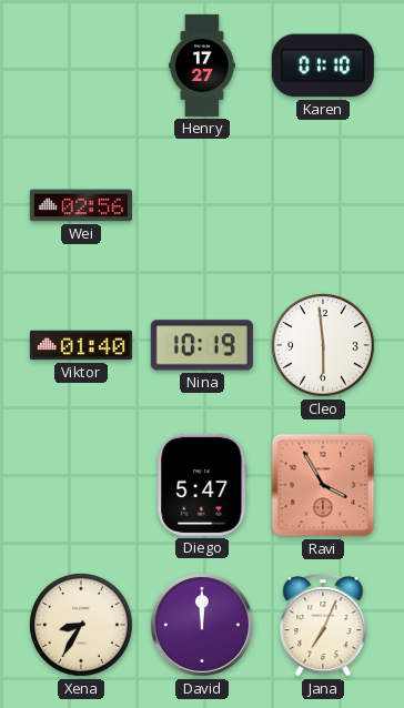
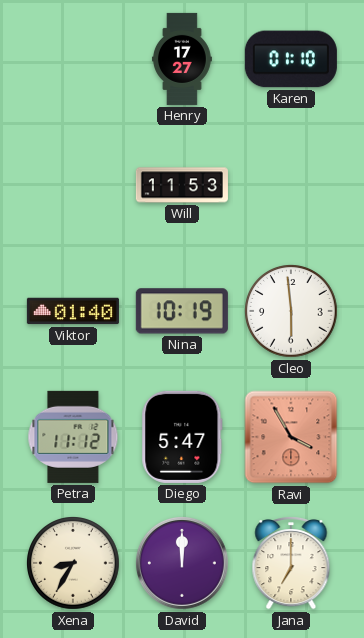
Wei: 02:56 -> none
Will: none -> 11:53
Petra: none -> 11:12
Jana: 7:04 -> 7:00
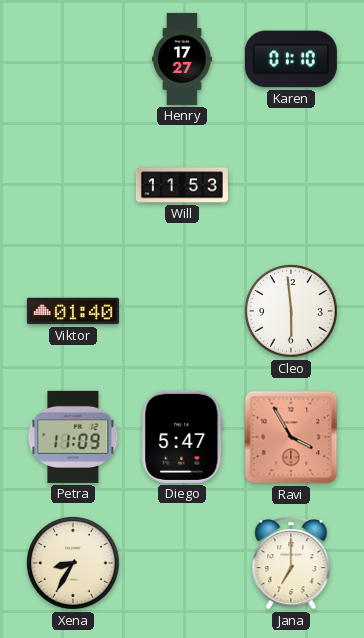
Nina: 10:19 -> none
Petra: 11:12 -> 11:09
David: 12:00 -> none
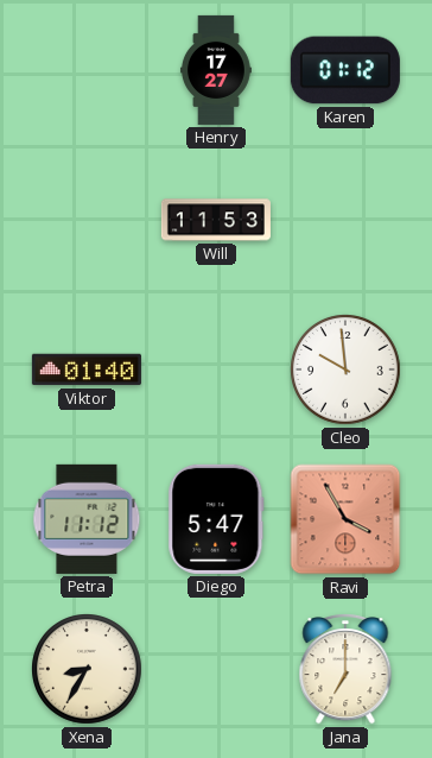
Karen: 01:10 -> 01:12
Cleo: 5:59 -> 9:59
Petra: 11:09 -> 11:12
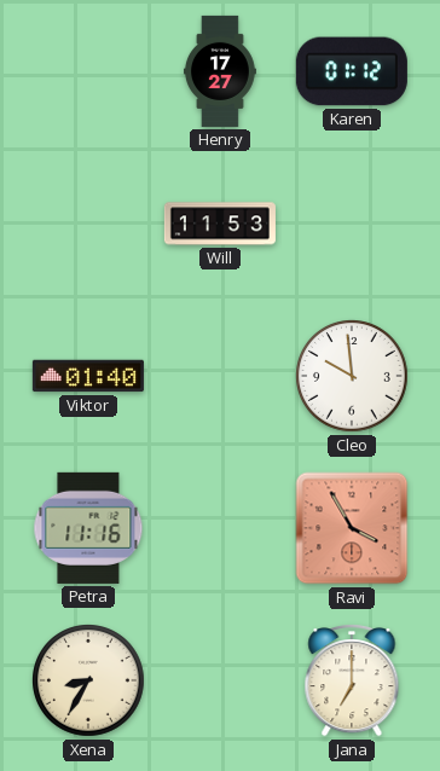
Petra: 11:12 -> 11:16
Diego: 5:47 -> none
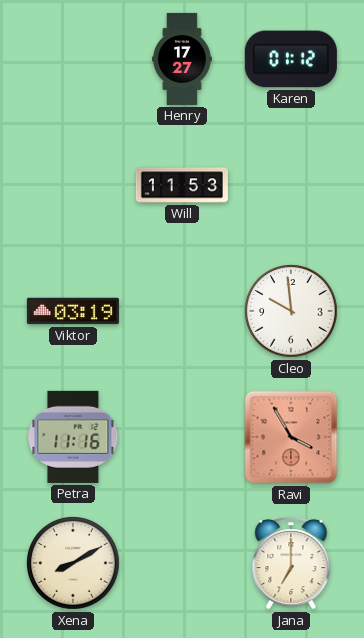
Viktor: 01:40 -> 03:19
Xena: 8:35 -> 8:10
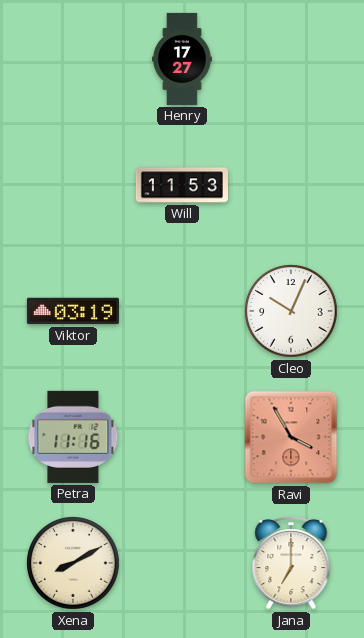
Karen: 01:12 -> none
Cleo: 9:59 -> 10:04
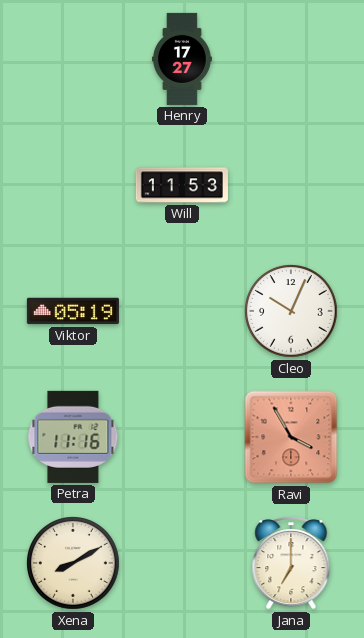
Viktor: 03:19 -> 05:19
